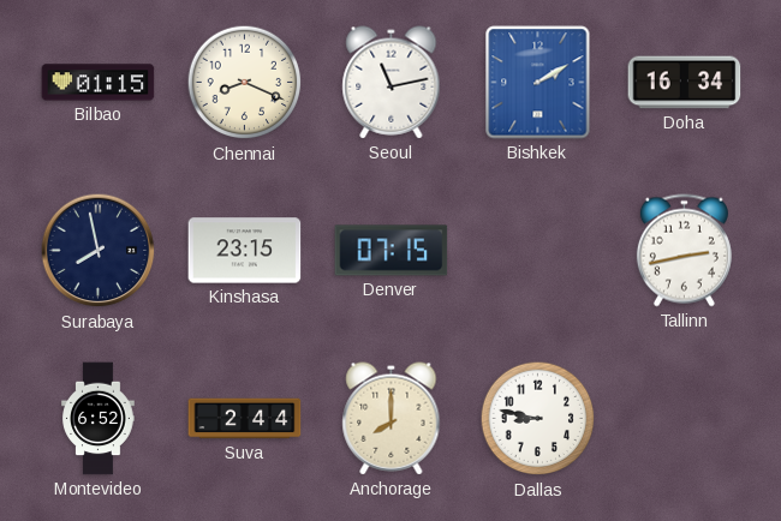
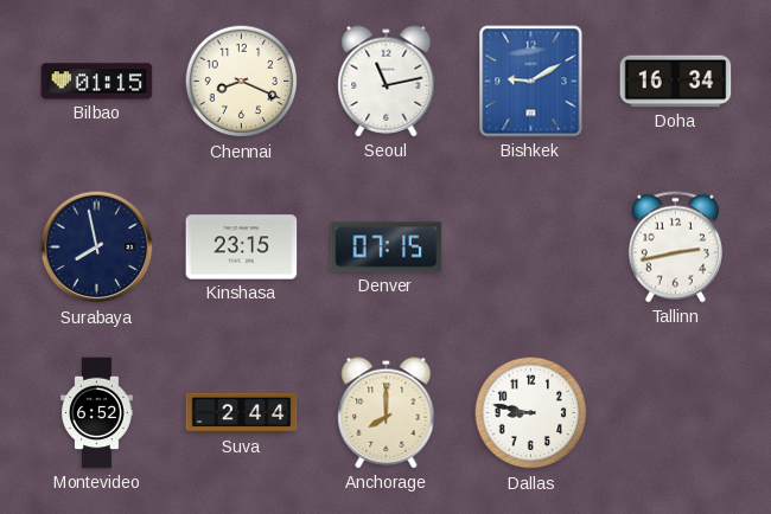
Bishkek: 2:10 -> 9:10
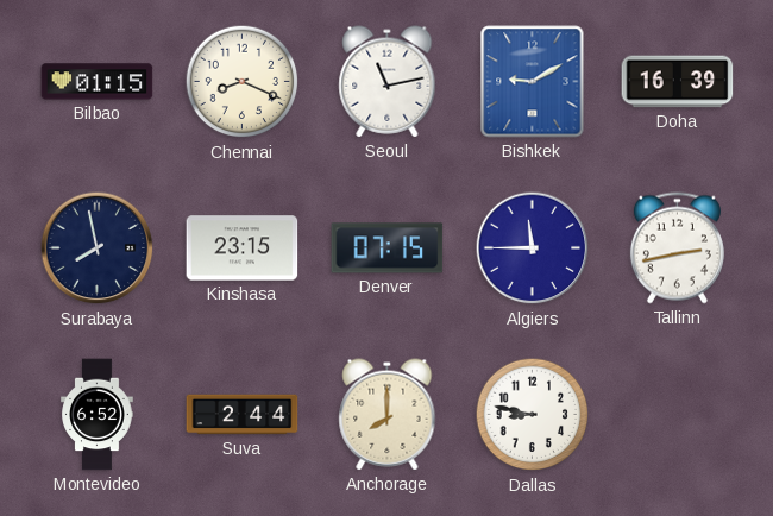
Doha: 16:34 -> 16:39
Algiers: none -> 11:45
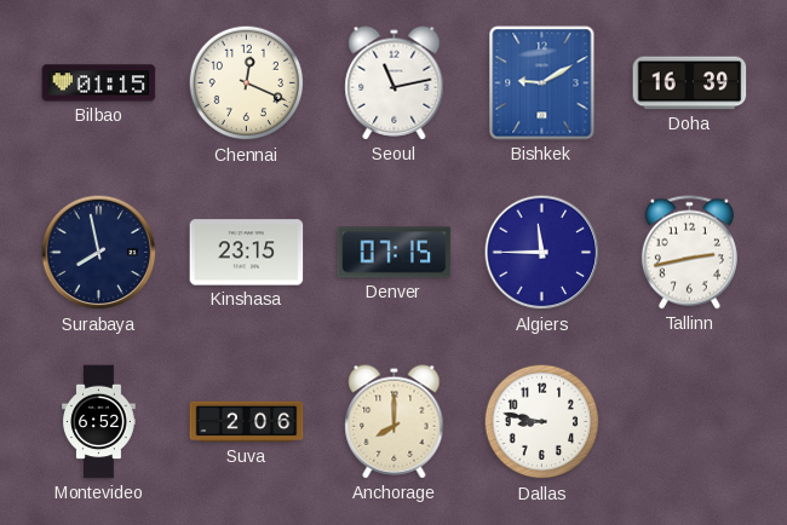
Chennai: 8:19 -> 12:19
Suva: 2:44 -> 2:06
